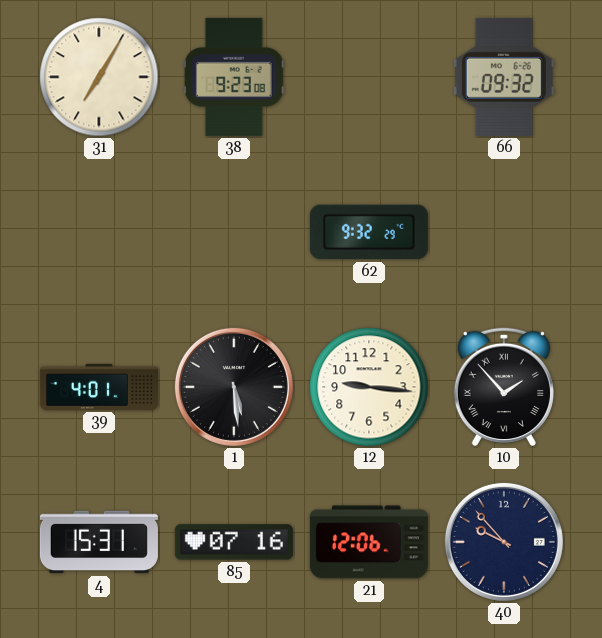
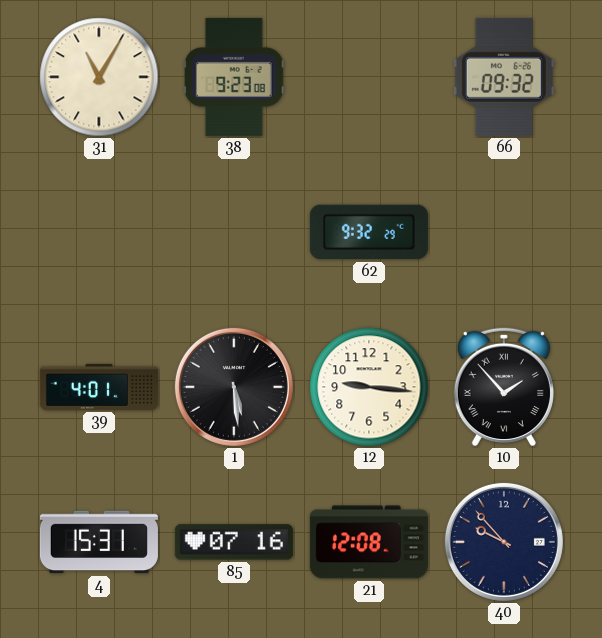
31: 7:05 -> 11:05
21: 12:06 -> 12:08
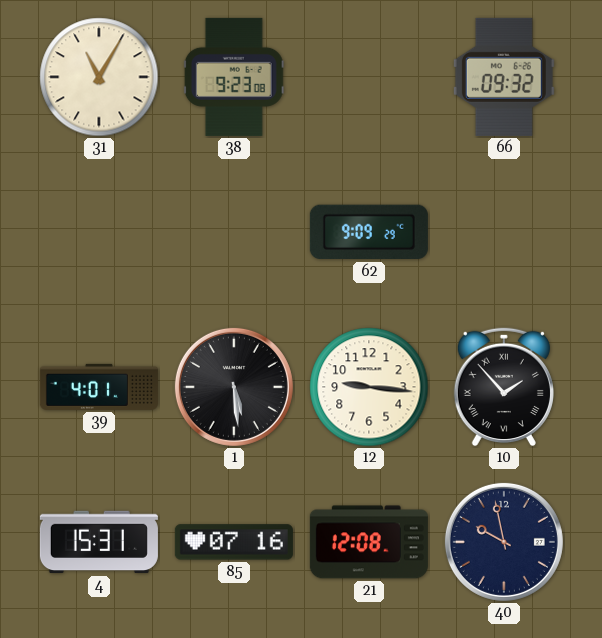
62: 9:32 -> 9:09
40: 9:53 -> 9:58
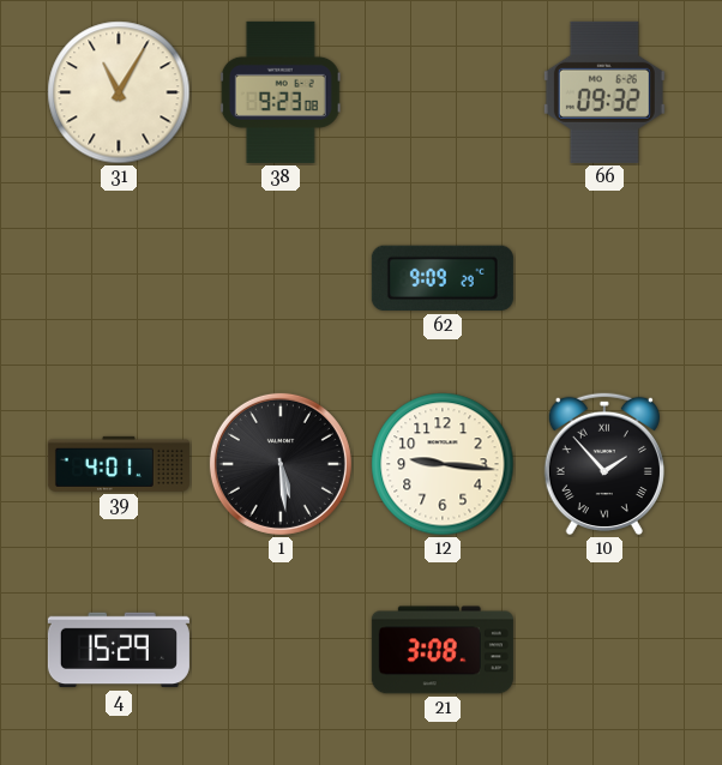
4: 15:31 -> 15:29
85: 07:16 -> none
21: 12:08 -> 3:08
40: 9:58 -> none
